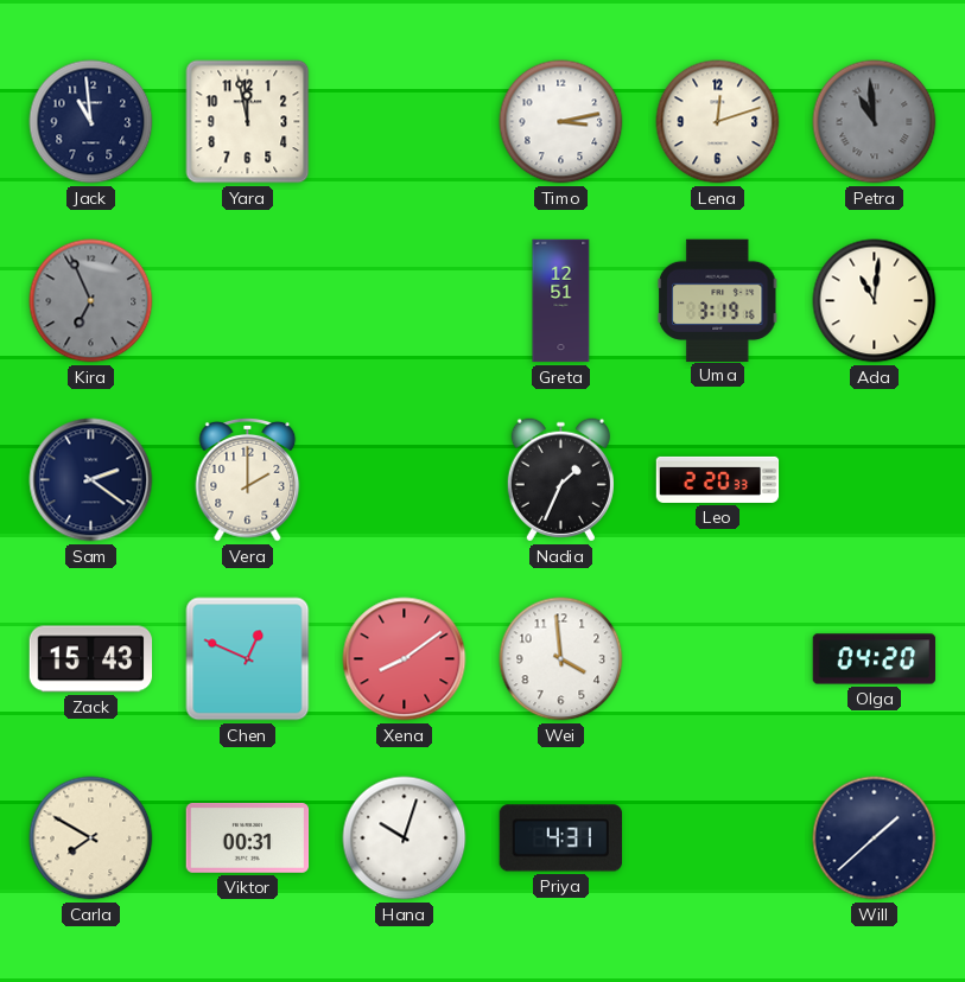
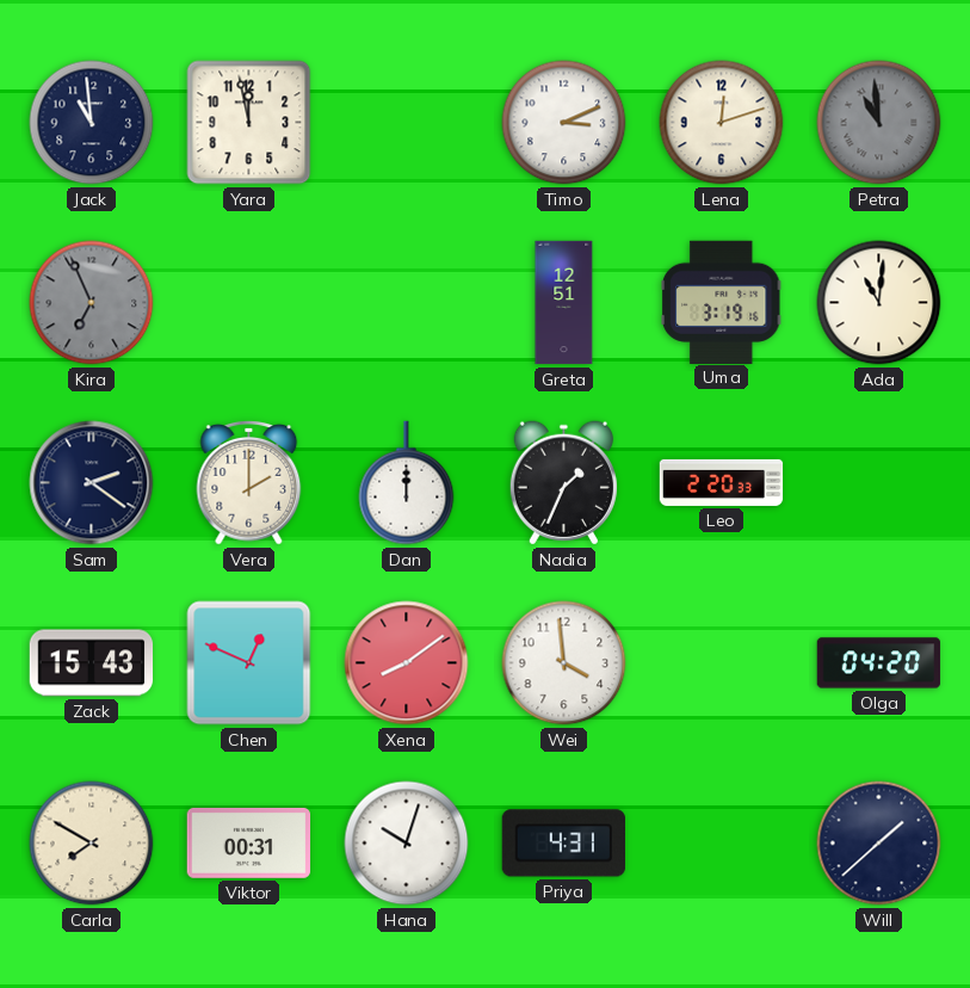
Timo: 3:13 -> 3:11
Dan: none -> 12:00
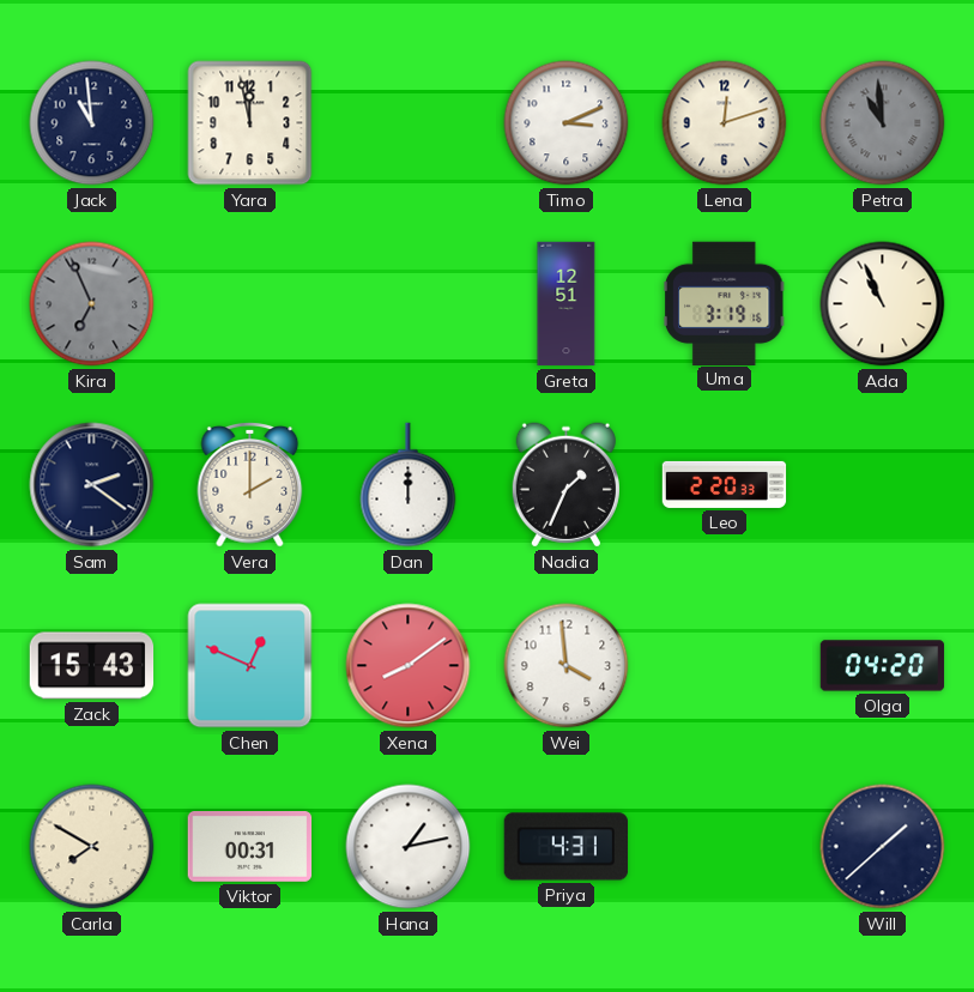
Ada: 11:01 -> 10:56
Hana: 10:03 -> 1:13
